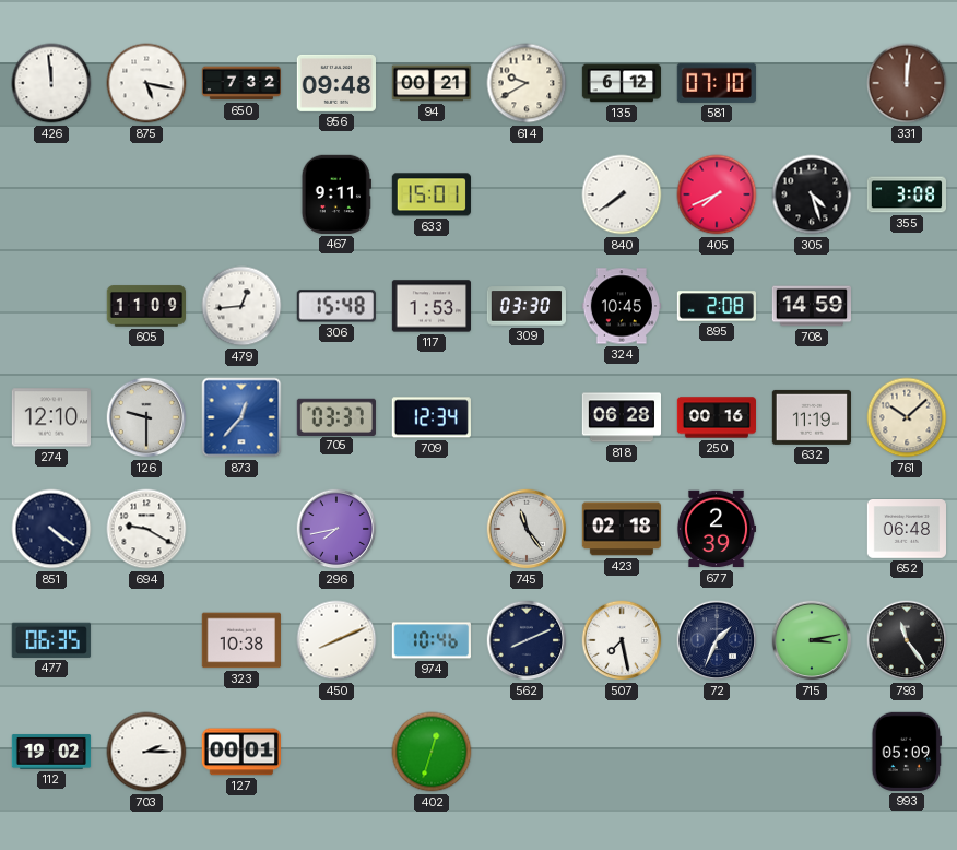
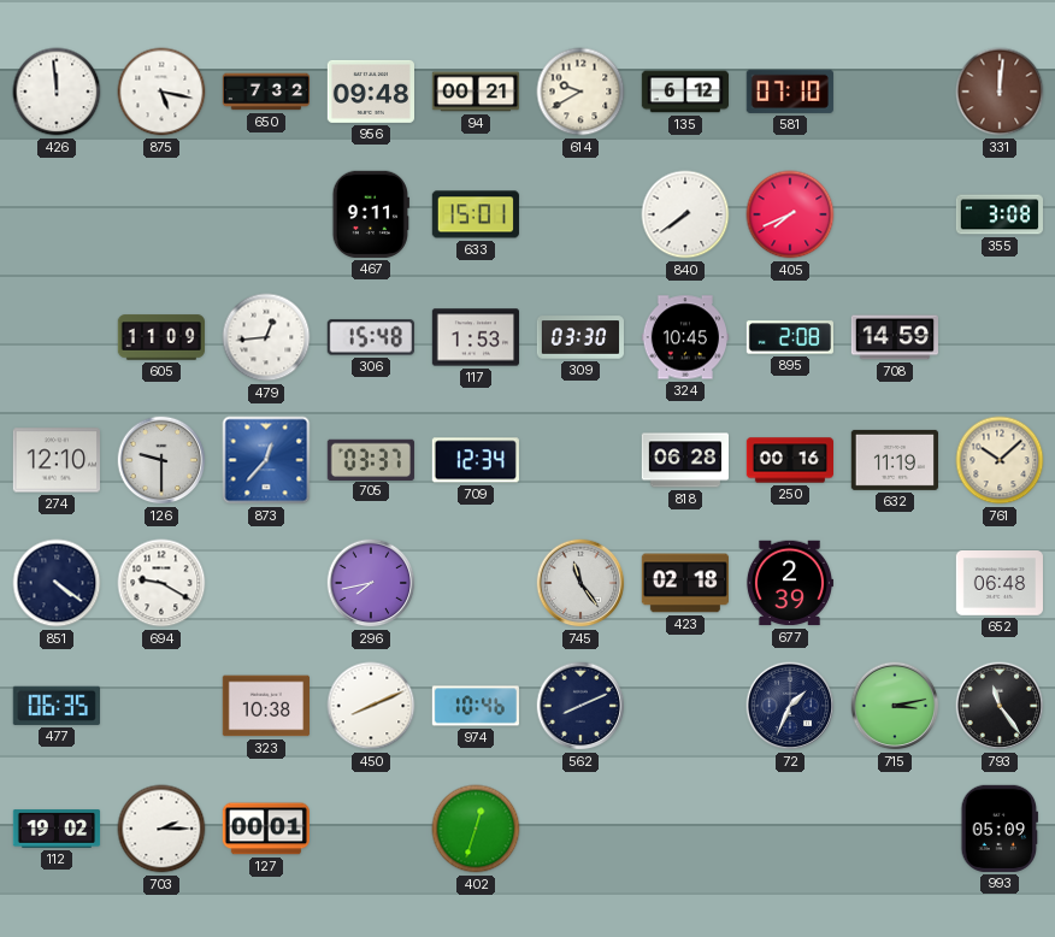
305: 4:27 -> none
507: 7:28 -> none
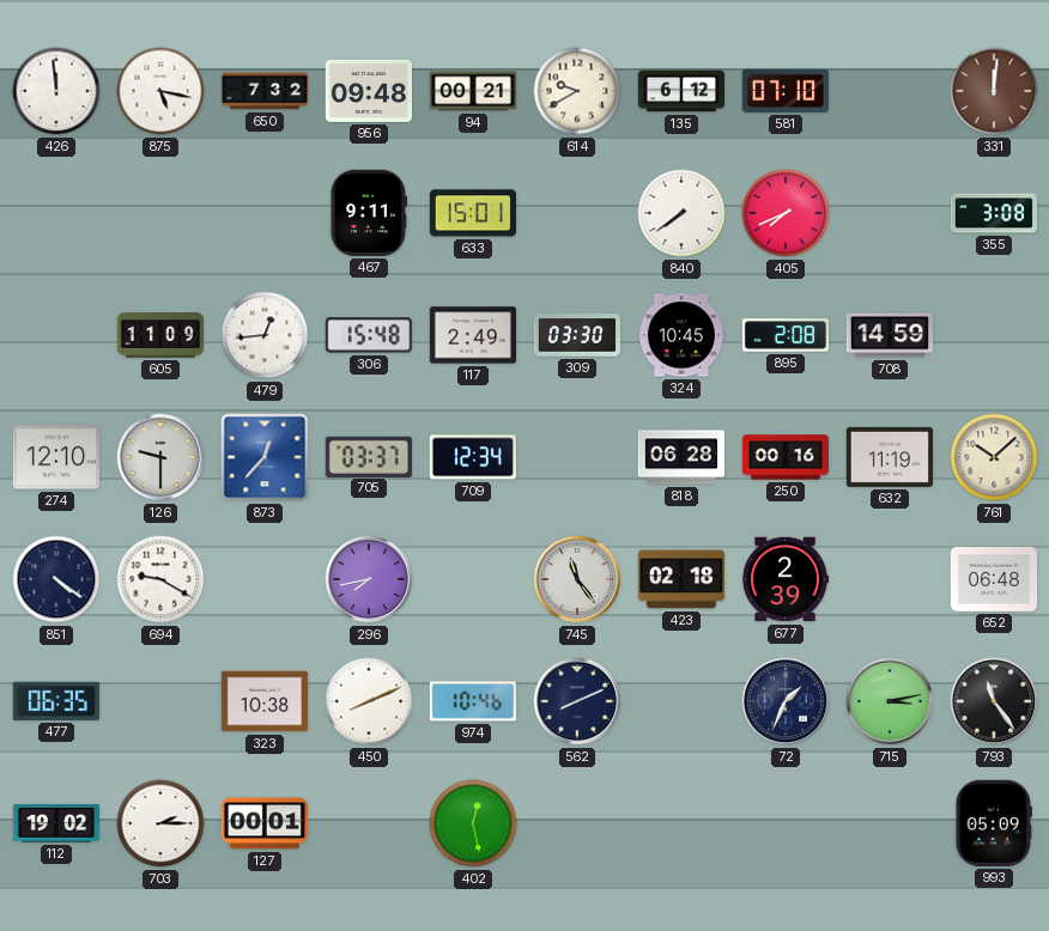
117: 1:53 -> 2:49
402: 12:33 -> 12:28
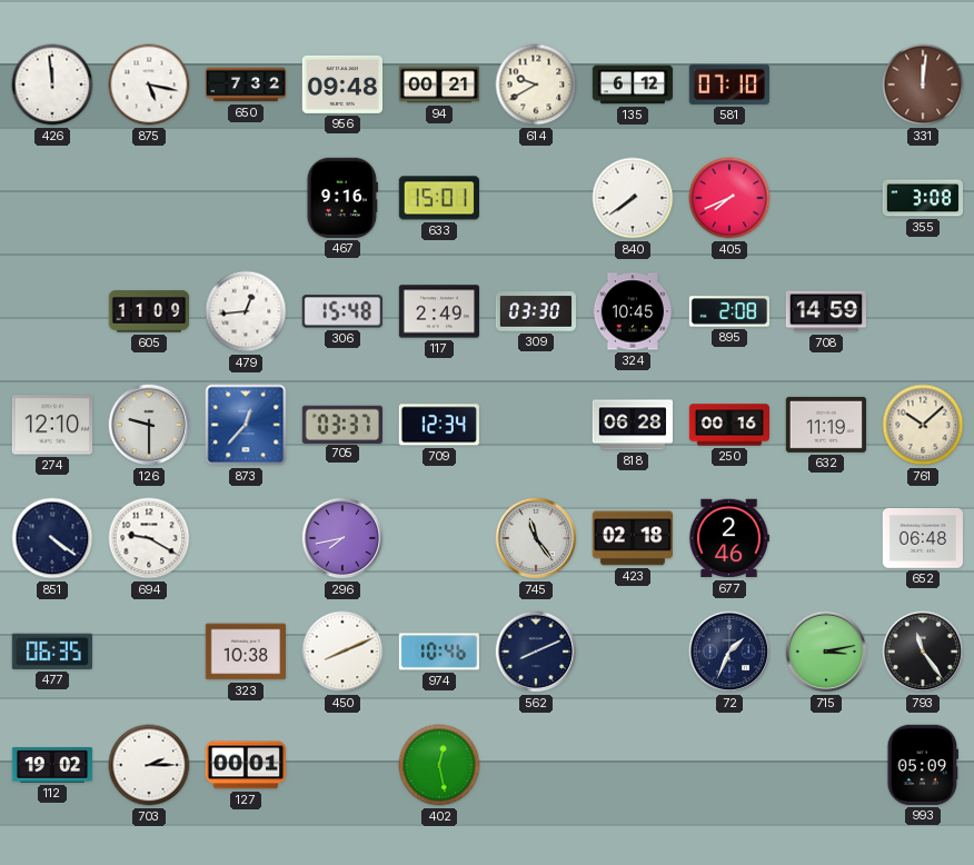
467: 9:11 -> 9:16
677: 2:39 -> 2:46
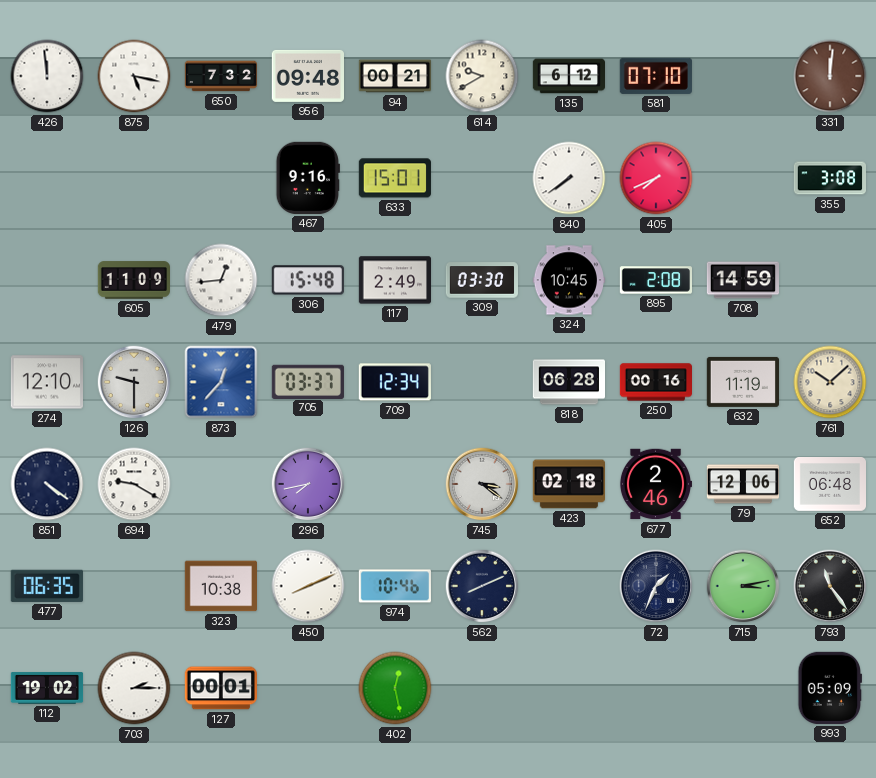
745: 11:24 -> 3:21
79: none -> 12:06
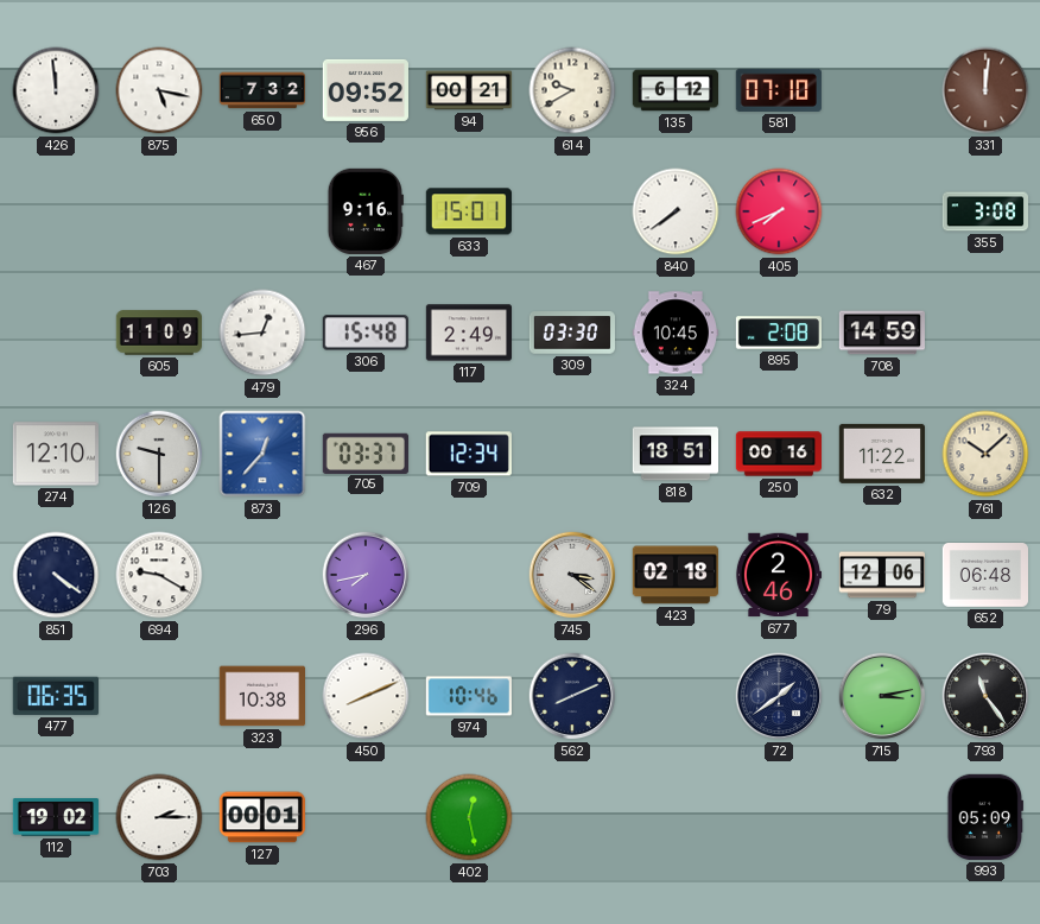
956: 09:48 -> 09:52
818: 06:28 -> 18:51
632: 11:19 -> 11:22
72: 1:34 -> 1:39
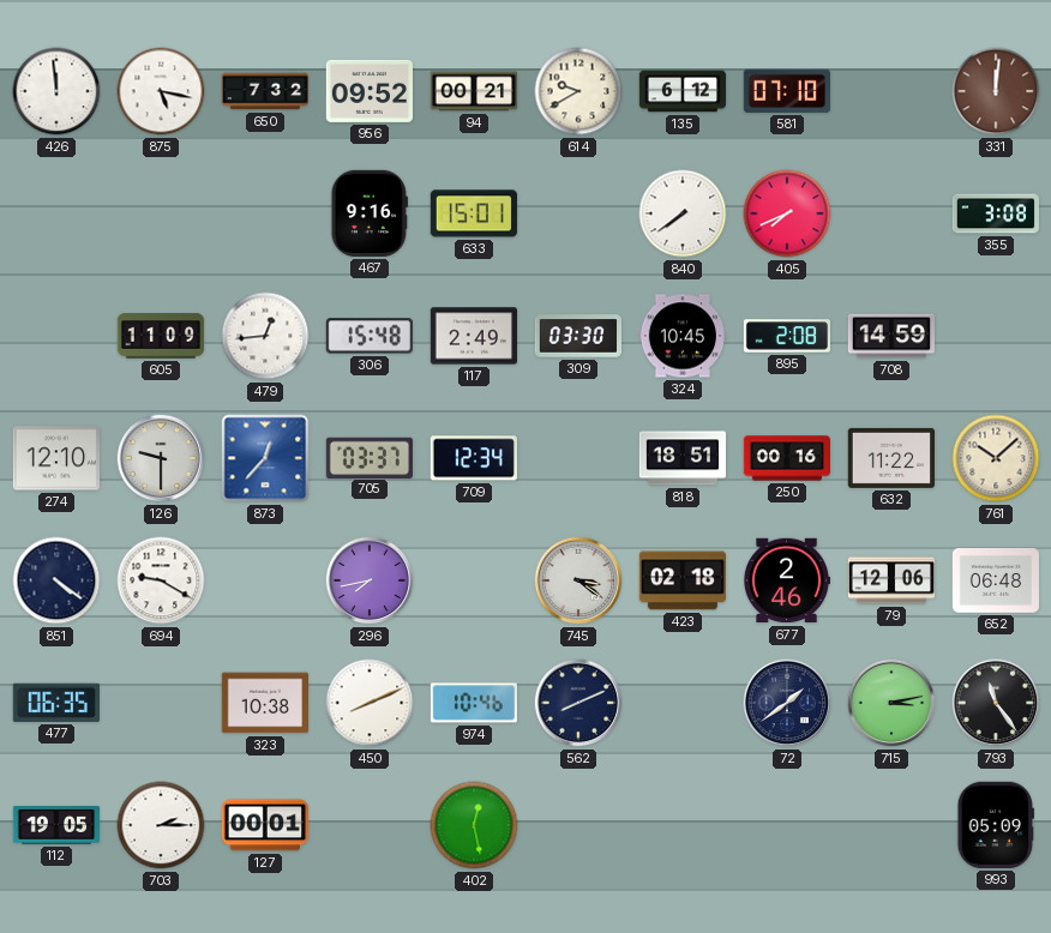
112: 19:02 -> 19:05
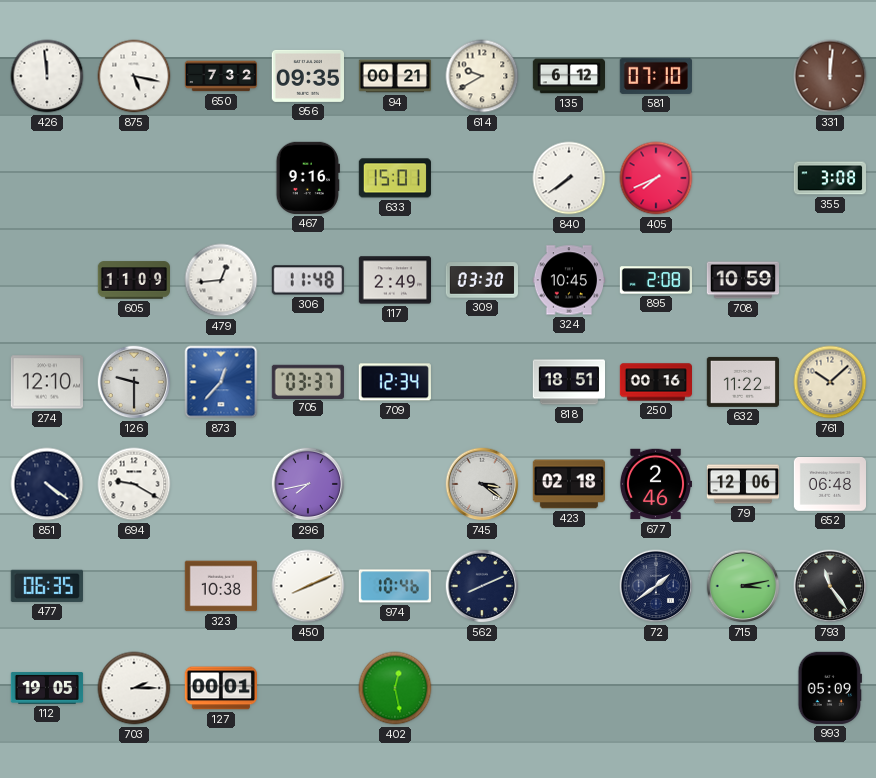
956: 09:52 -> 09:35
306: 15:48 -> 11:48
708: 14:59 -> 10:59
